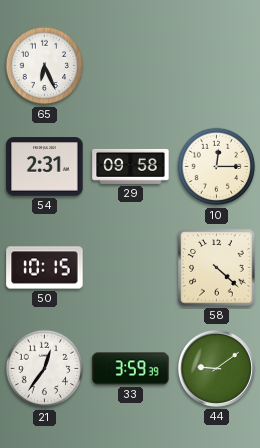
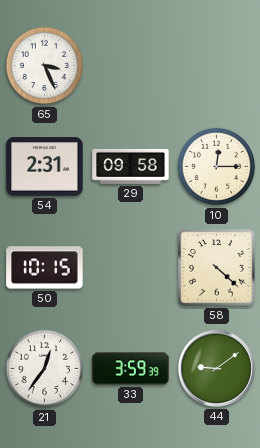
65: 6:26 -> 3:26
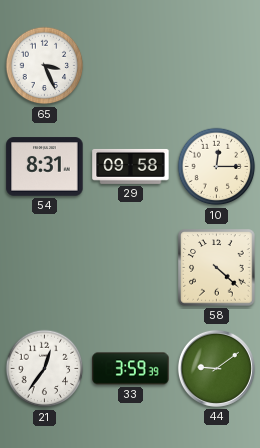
54: 2:31 -> 8:31
50: 10:15 -> none
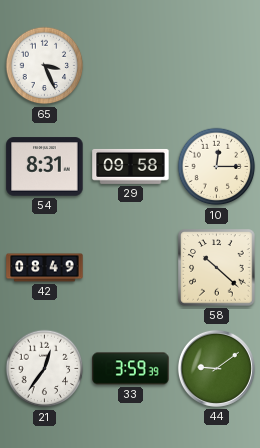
42: none -> 08:49
58: 4:22 -> 10:22
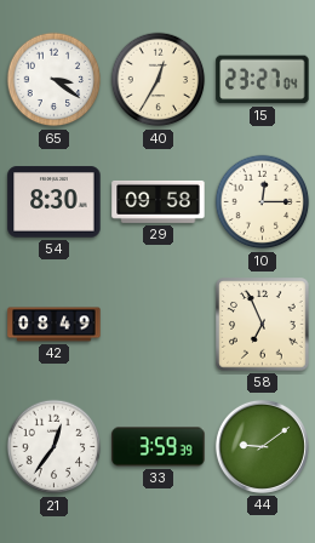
65: 3:26 -> 3:21
40: none -> 12:35
15: none -> 23:27
54: 8:31 -> 8:30
58: 10:22 -> 6:56
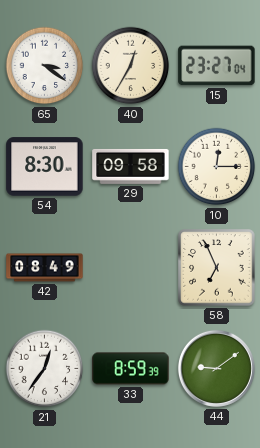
33: 3:59 -> 8:59
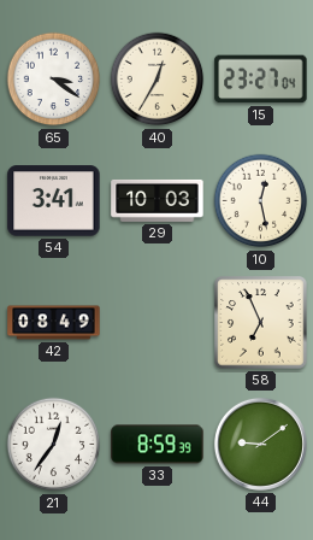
54: 8:30 -> 3:41
29: 09:58 -> 10:03
10: 12:15 -> 12:28
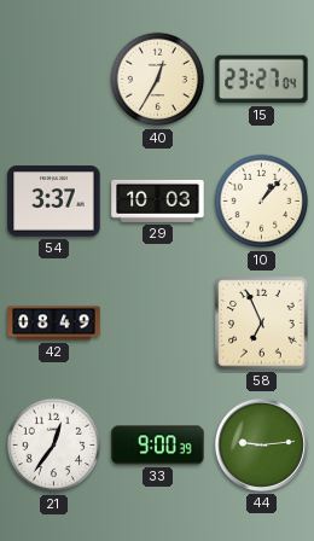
65: 3:21 -> none
54: 3:41 -> 3:37
10: 12:28 -> 1:07
33: 8:59 -> 9:00
44: 9:09 -> 9:14
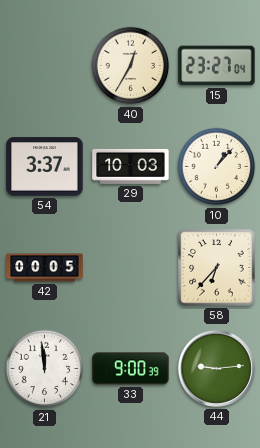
42: 08:49 -> 00:05
58: 6:56 -> 6:37
21: 12:36 -> 11:59
